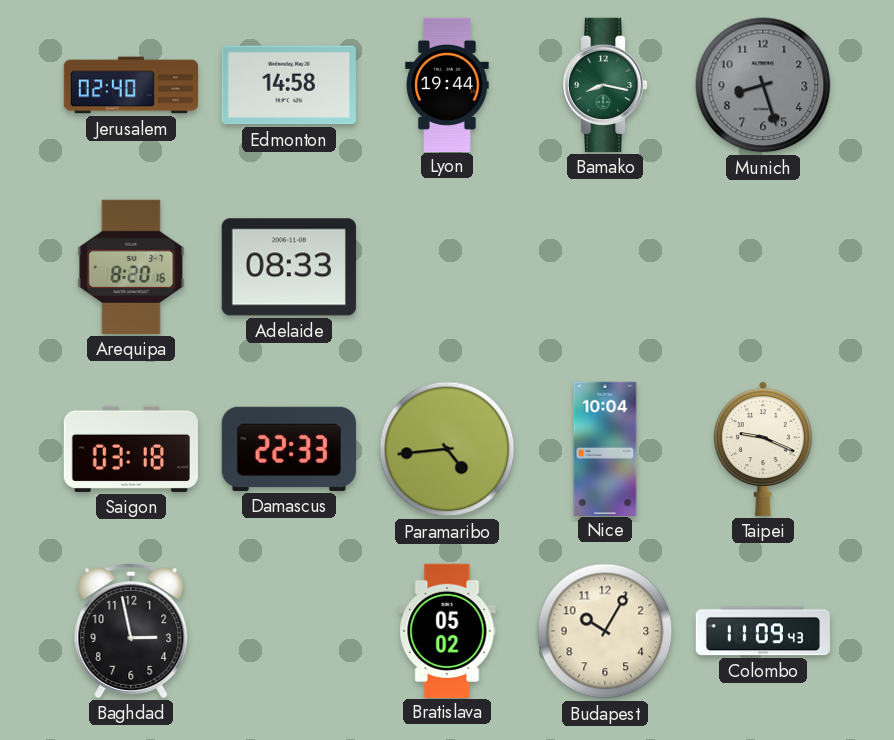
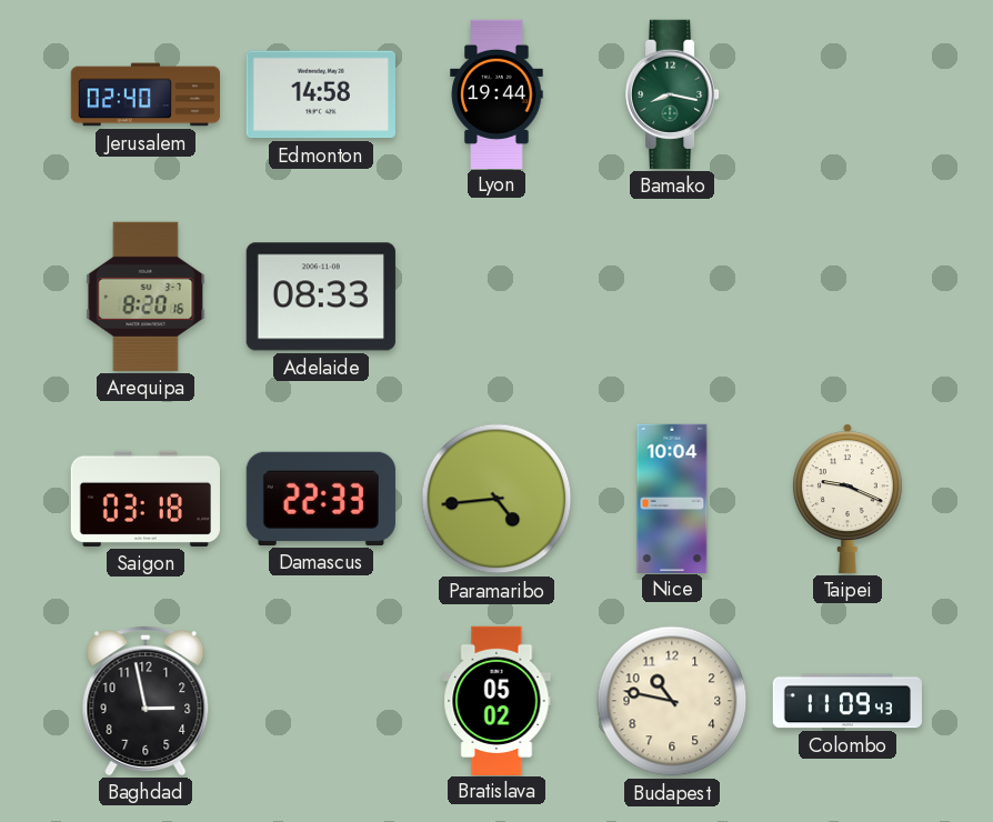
Munich: 8:27 -> none
Budapest: 10:05 -> 10:47
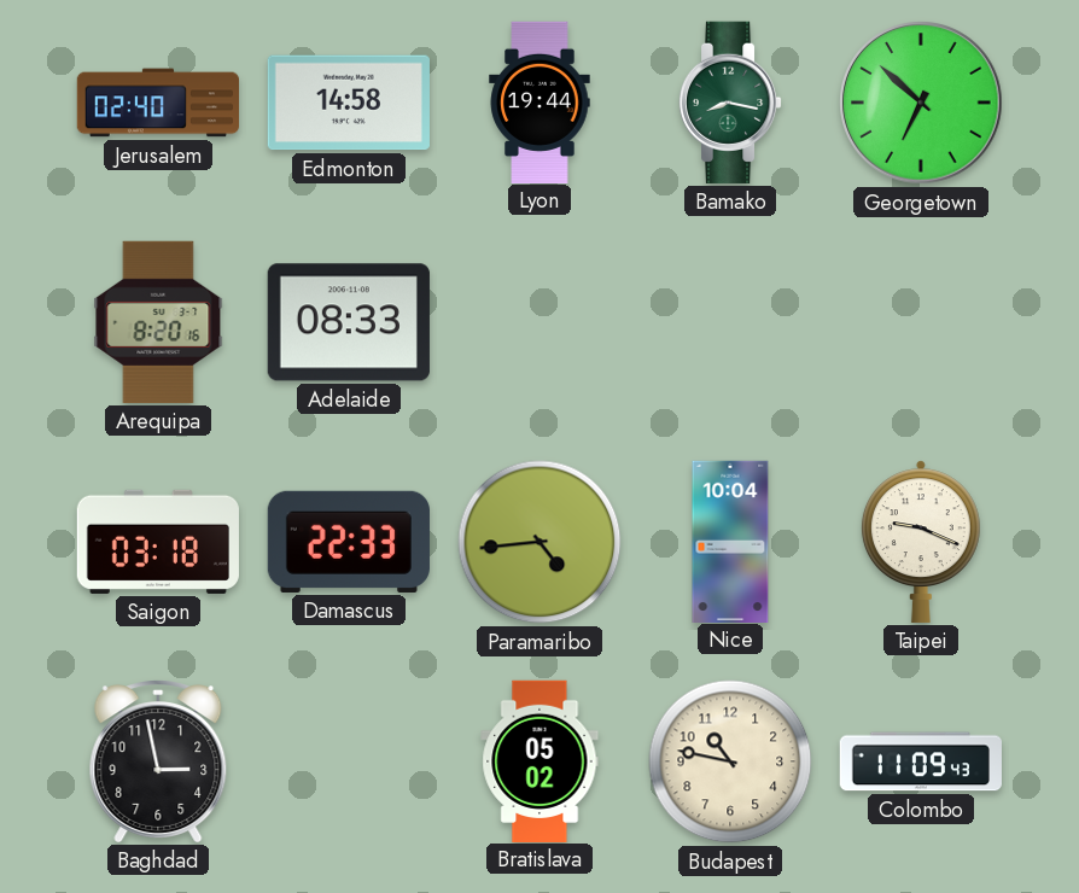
Georgetown: none -> 6:52
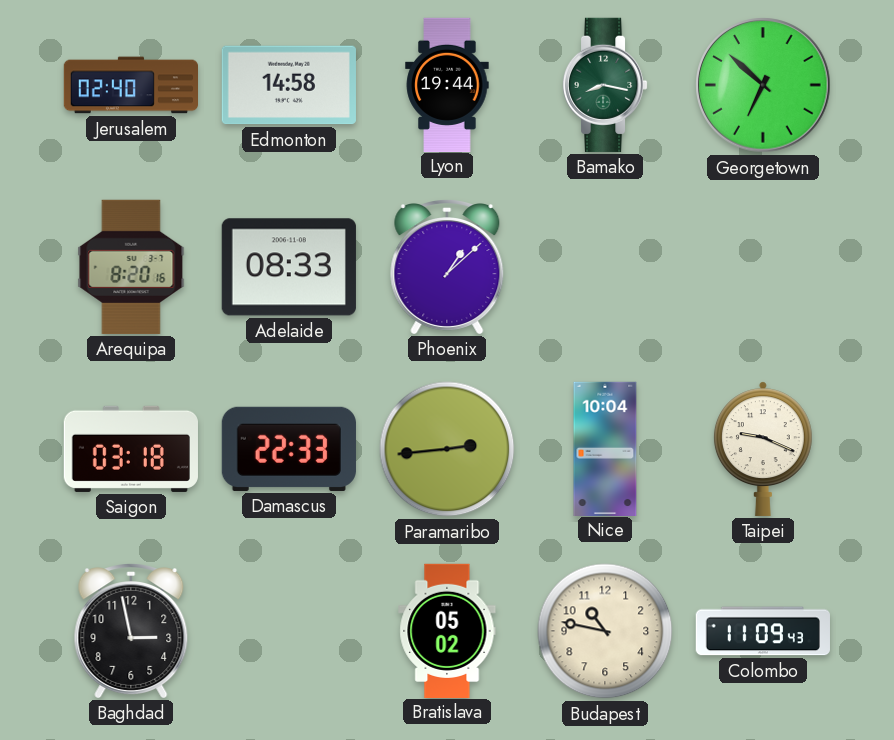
Phoenix: none -> 1:08
Paramaribo: 4:44 -> 2:44
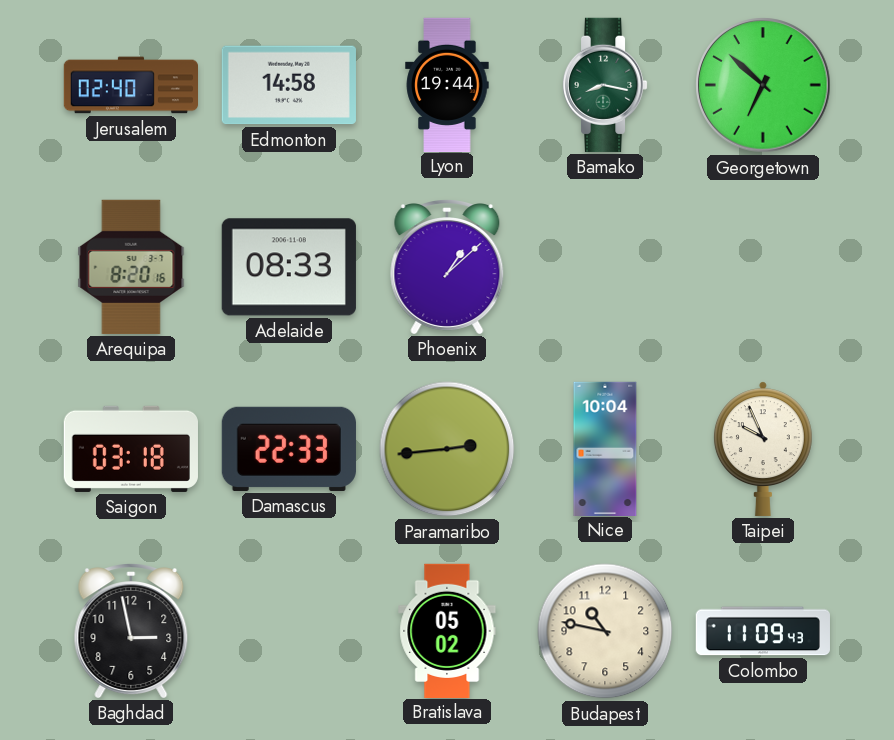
Taipei: 9:19 -> 9:56
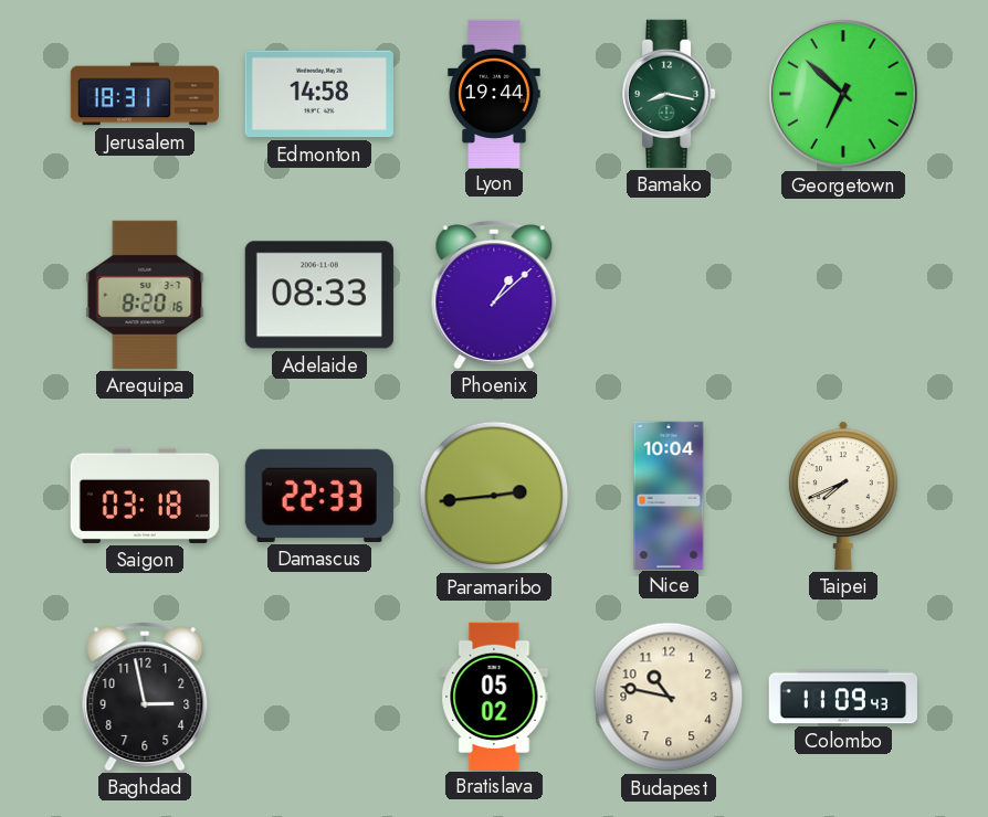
Jerusalem: 02:40 -> 18:31
Taipei: 9:56 -> 7:41
